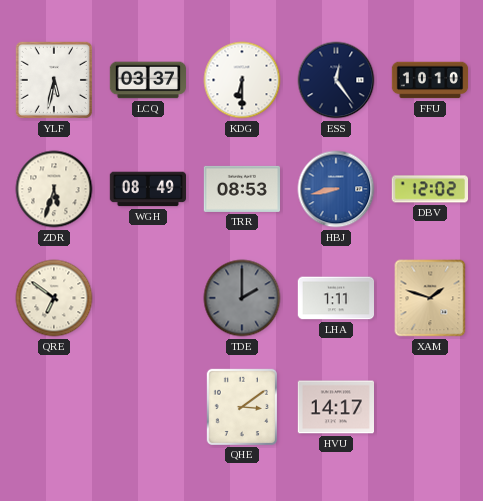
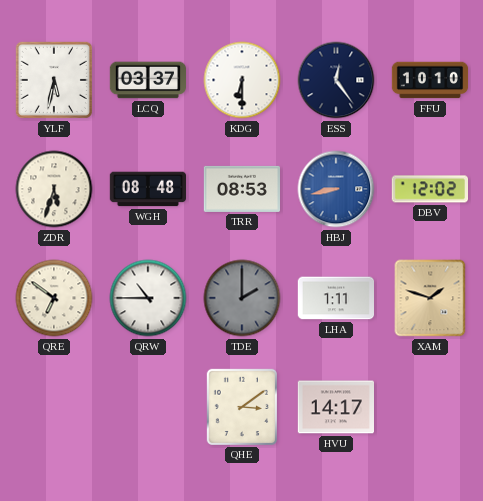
WGH: 08:49 -> 08:48
QRW: none -> 10:45
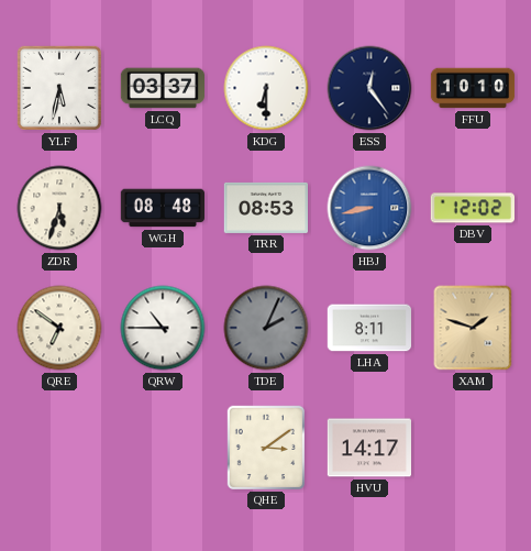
TDE: 2:00 -> 2:04
LHA: 1:11 -> 8:11
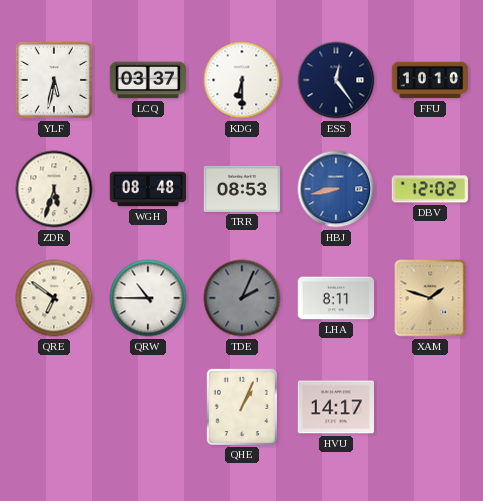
QHE: 3:09 -> 1:04
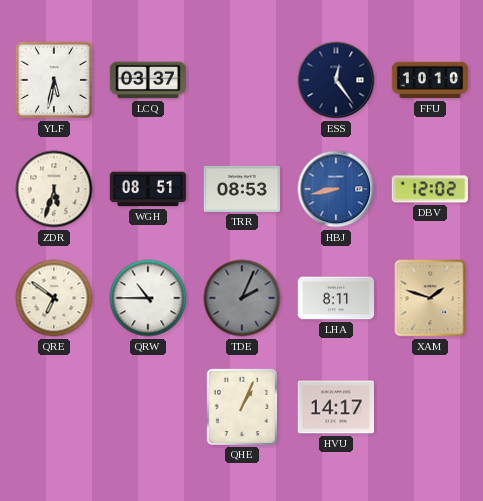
KDG: 6:30 -> none
WGH: 08:48 -> 08:51
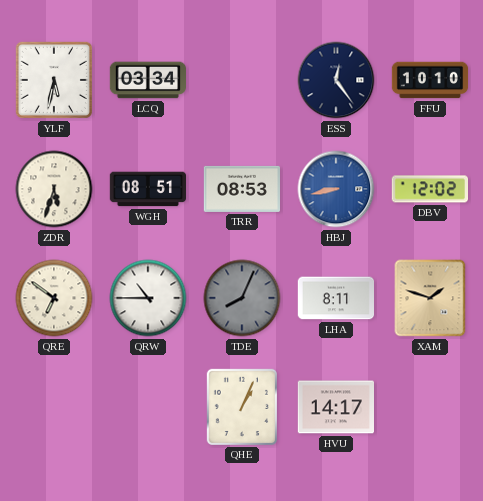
LCQ: 03:37 -> 03:34
TDE: 2:04 -> 8:04
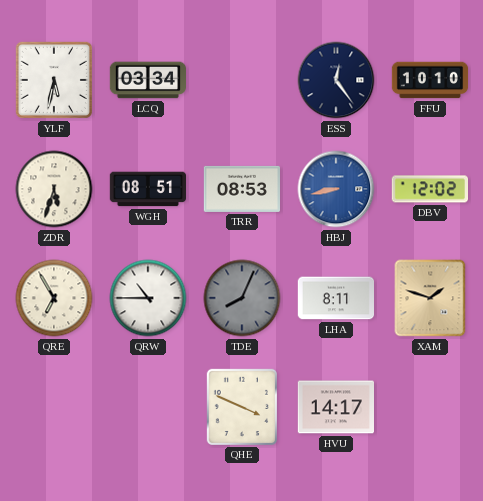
QRE: 6:51 -> 6:55
QHE: 1:04 -> 3:49
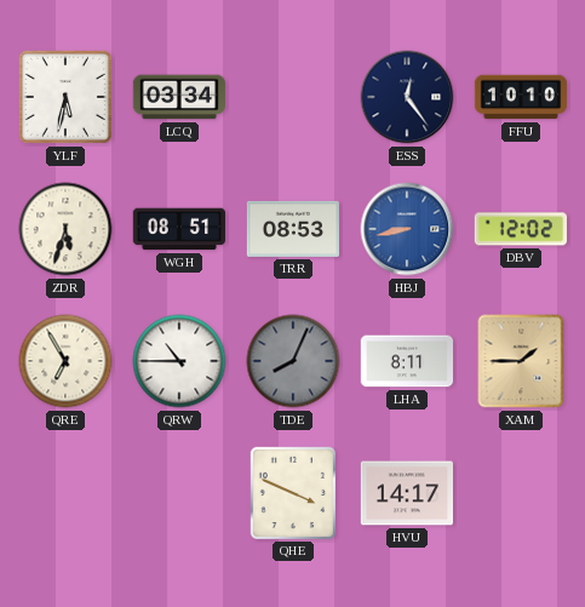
XAM: 1:48 -> 1:45
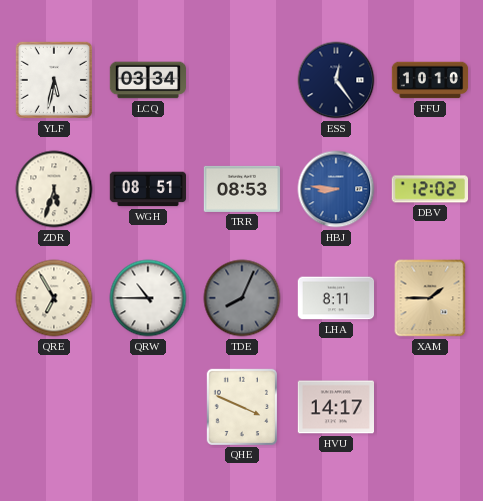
HBJ: 8:43 -> 8:46
